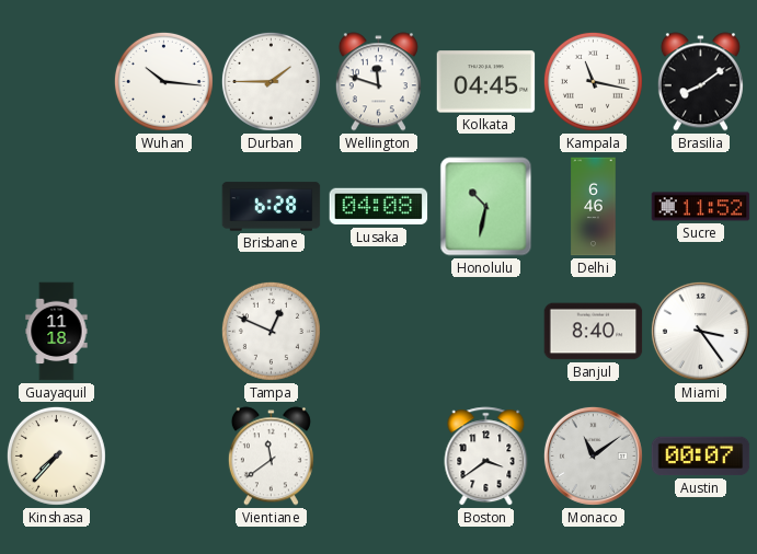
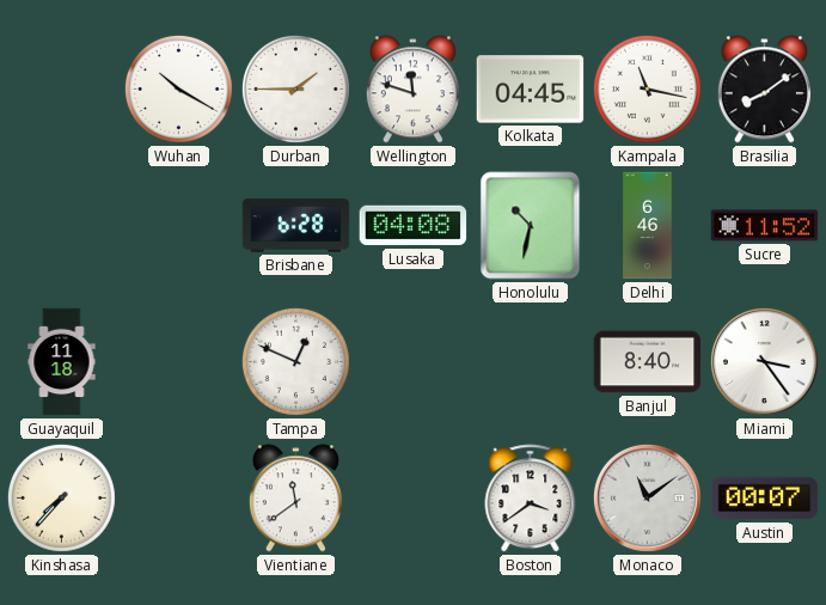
Wuhan: 10:16 -> 10:20
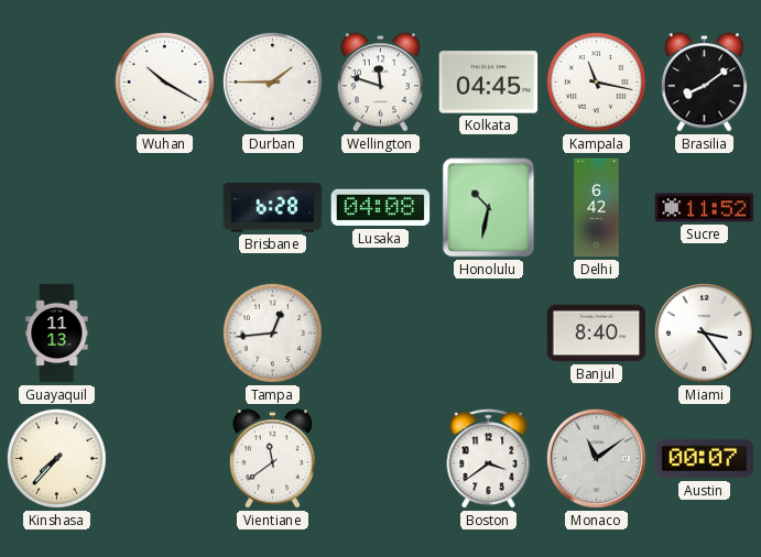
Delhi: 6:46 -> 6:42
Guayaquil: 11:18 -> 11:13
Tampa: 12:49 -> 12:44
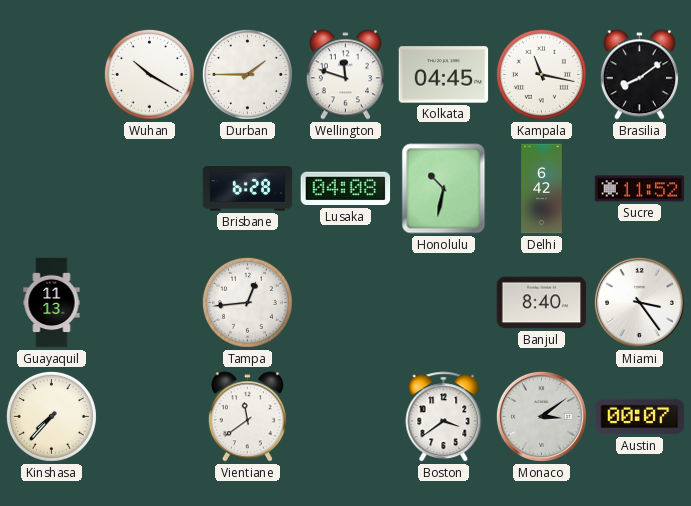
Monaco: 11:09 -> 3:09
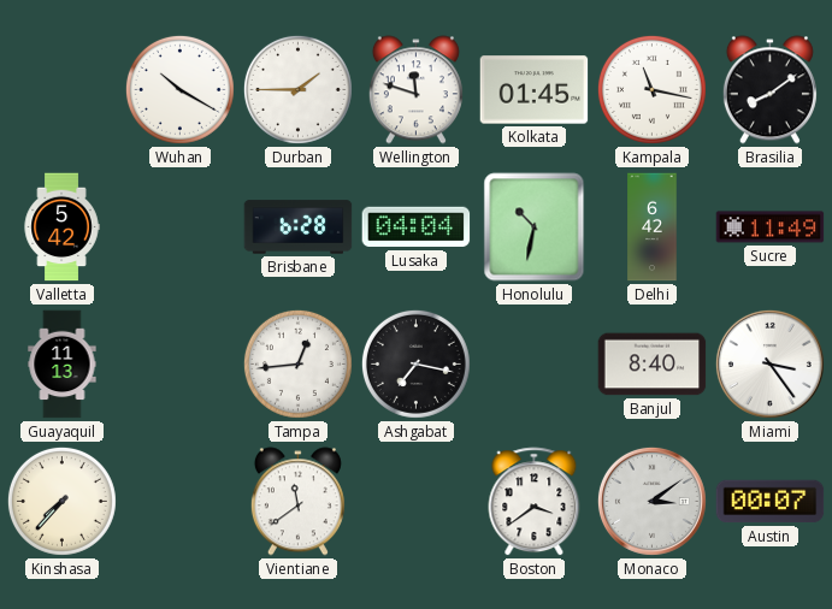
Kolkata: 04:45 -> 01:45
Valletta: none -> 5:42
Lusaka: 04:08 -> 04:04
Sucre: 11:52 -> 11:49
Ashgabat: none -> 7:17
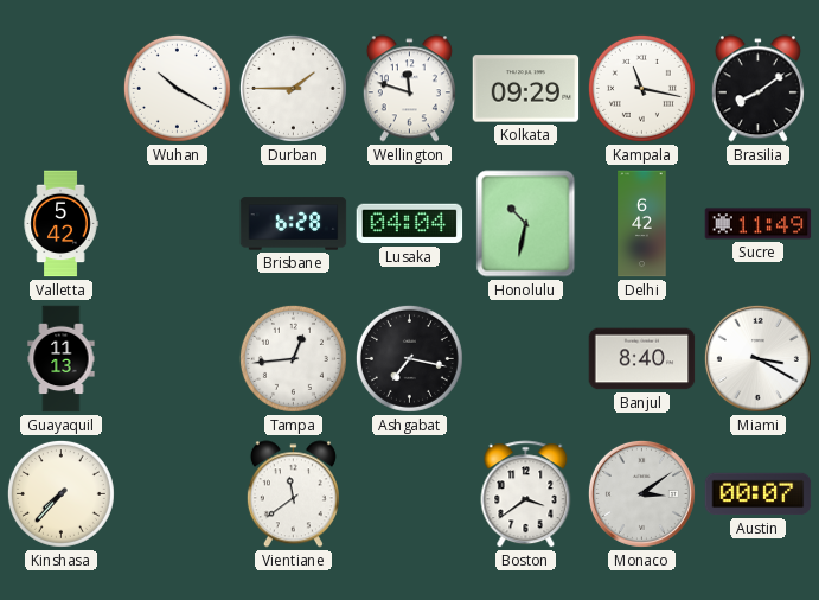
Kolkata: 01:45 -> 09:29
Miami: 3:24 -> 3:20
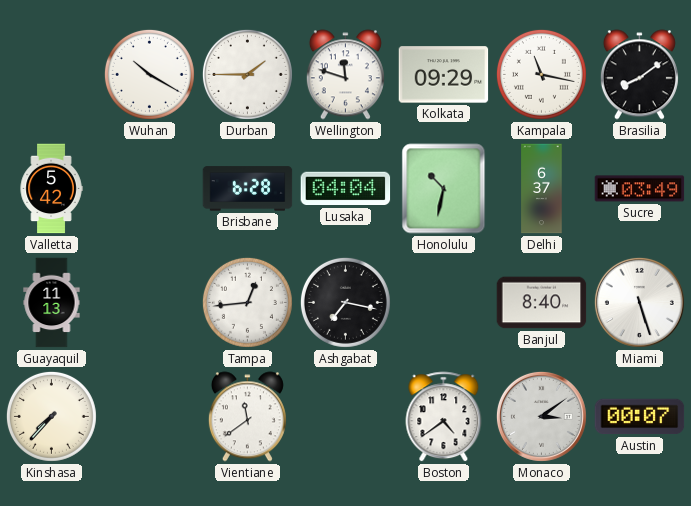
Delhi: 6:42 -> 6:37
Sucre: 11:49 -> 03:49
Miami: 3:20 -> 5:27
Boston: 3:39 -> 4:39
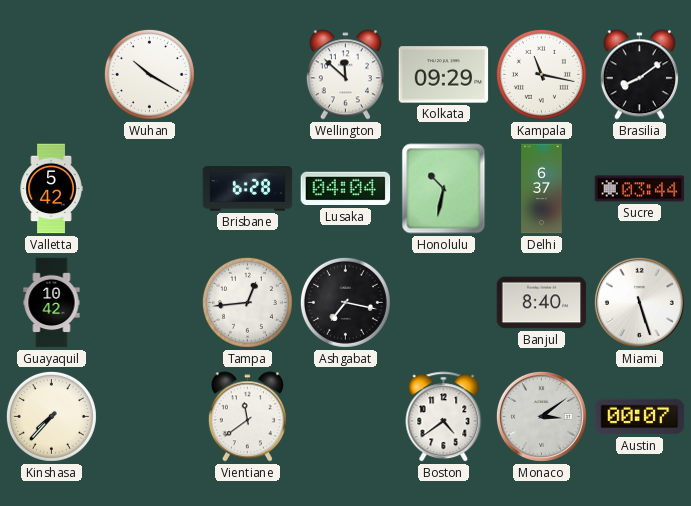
Durban: 1:45 -> none
Wellington: 11:48 -> 11:52
Sucre: 03:49 -> 03:44
Guayaquil: 11:13 -> 10:42
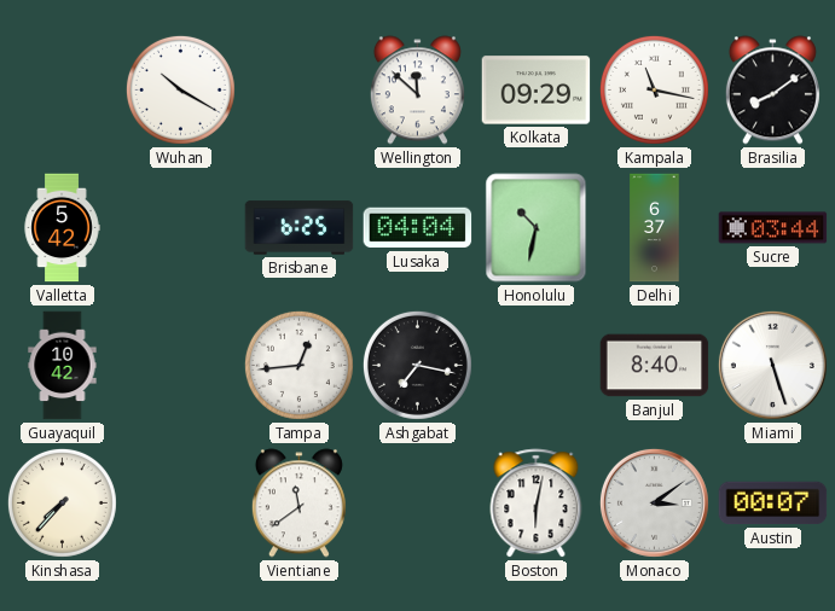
Brisbane: 6:28 -> 6:25
Boston: 4:39 -> 6:02
